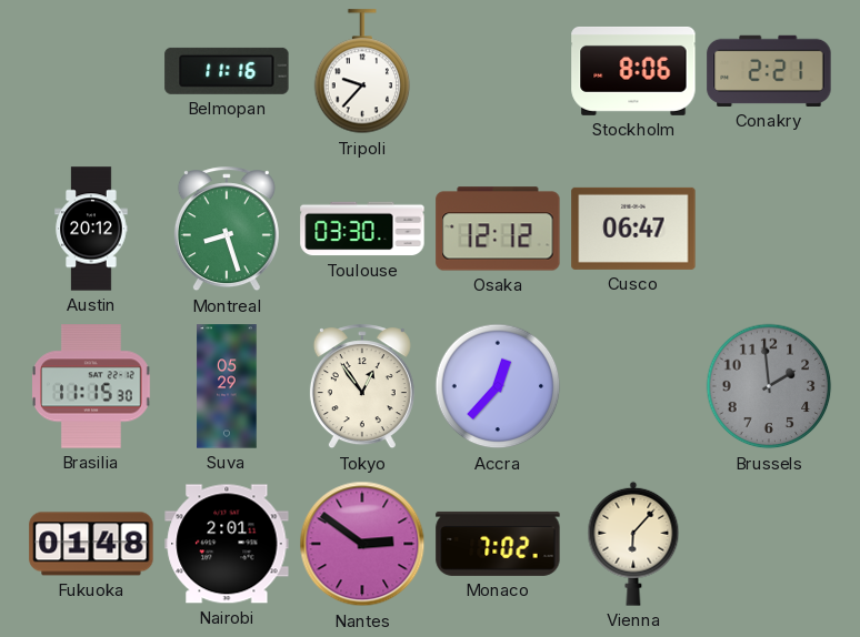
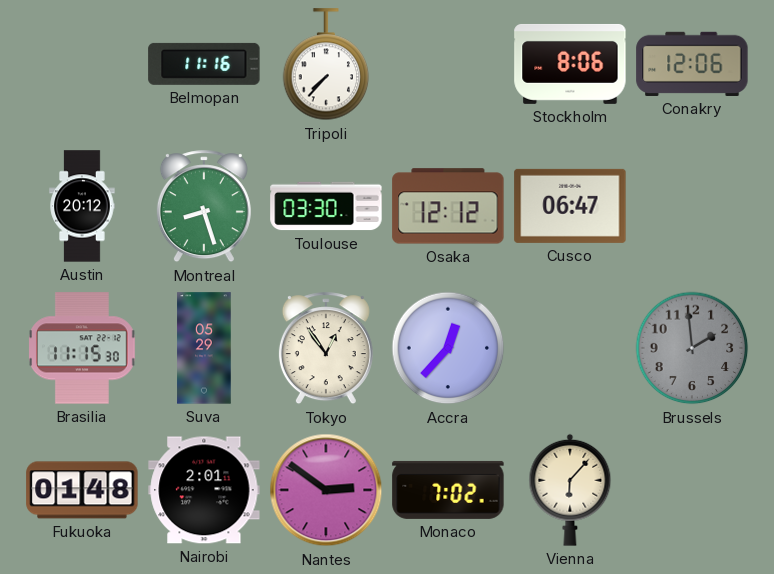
Tripoli: 9:37 -> 7:37
Conakry: 2:21 -> 12:06
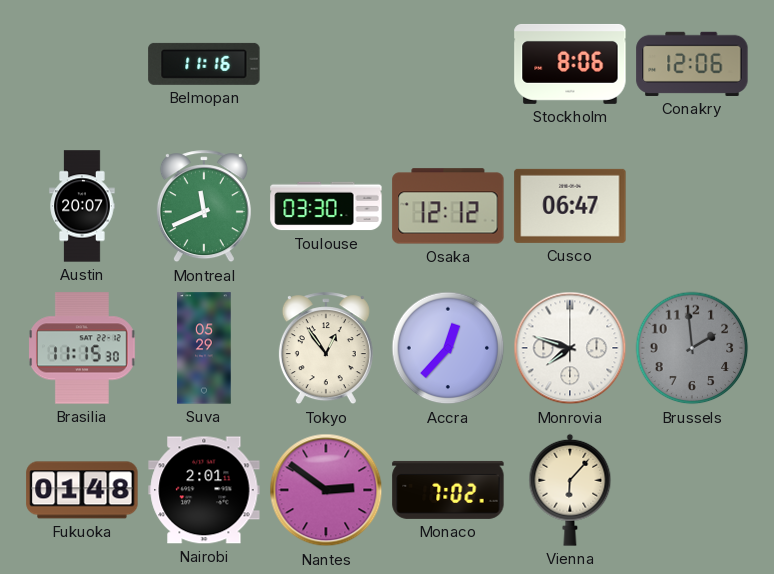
Tripoli: 7:37 -> none
Austin: 20:12 -> 20:07
Montreal: 8:27 -> 11:41
Monrovia: none -> 7:48
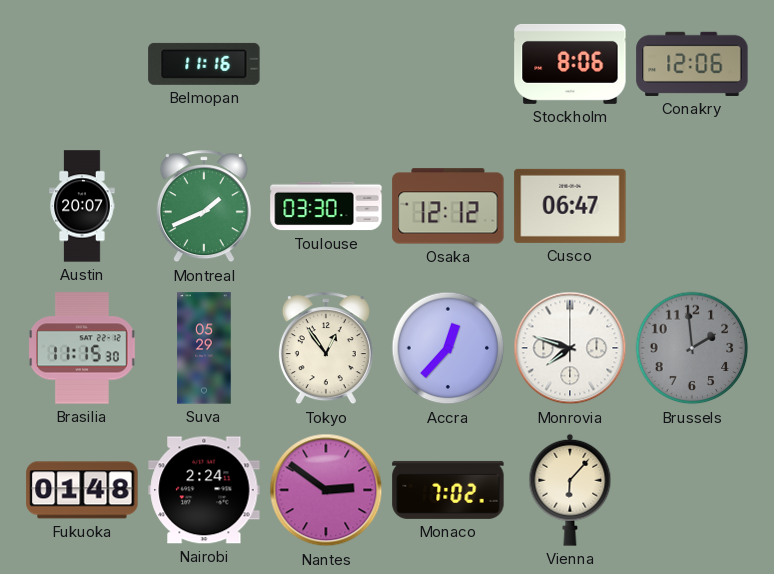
Montreal: 11:41 -> 1:41
Nairobi: 2:01 -> 2:24
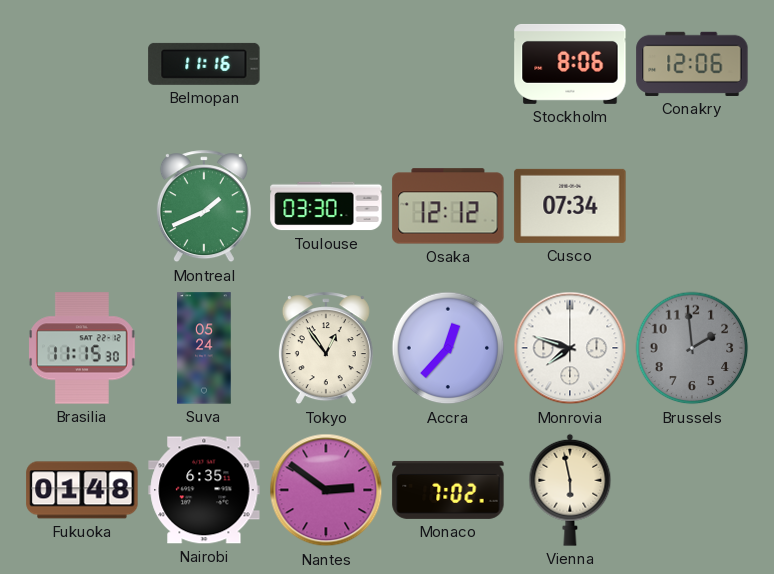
Austin: 20:07 -> none
Cusco: 06:47 -> 07:34
Suva: 05:29 -> 05:24
Nairobi: 2:24 -> 6:35
Vienna: 6:07 -> 5:58
